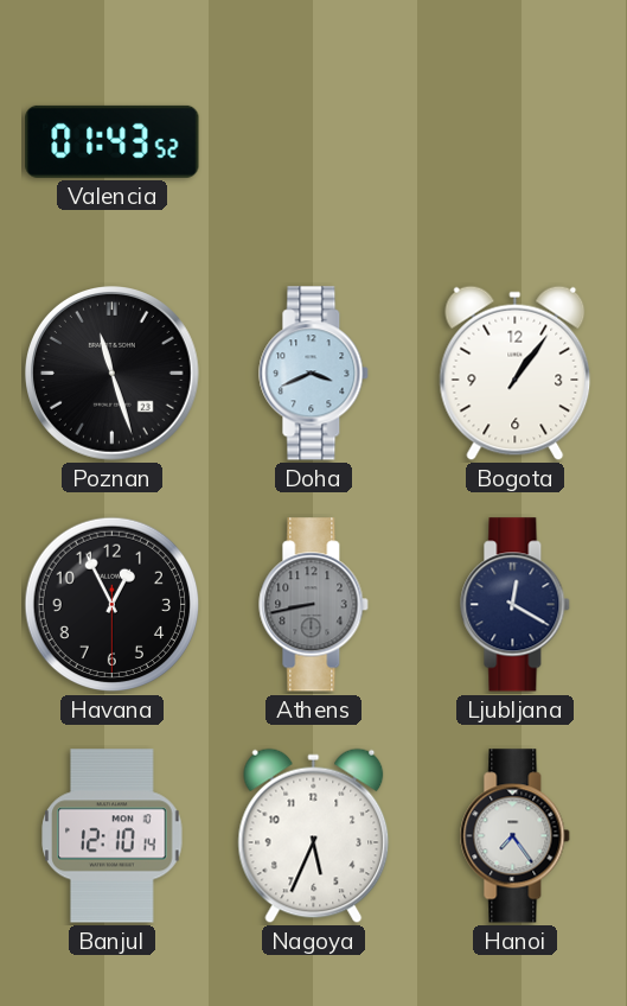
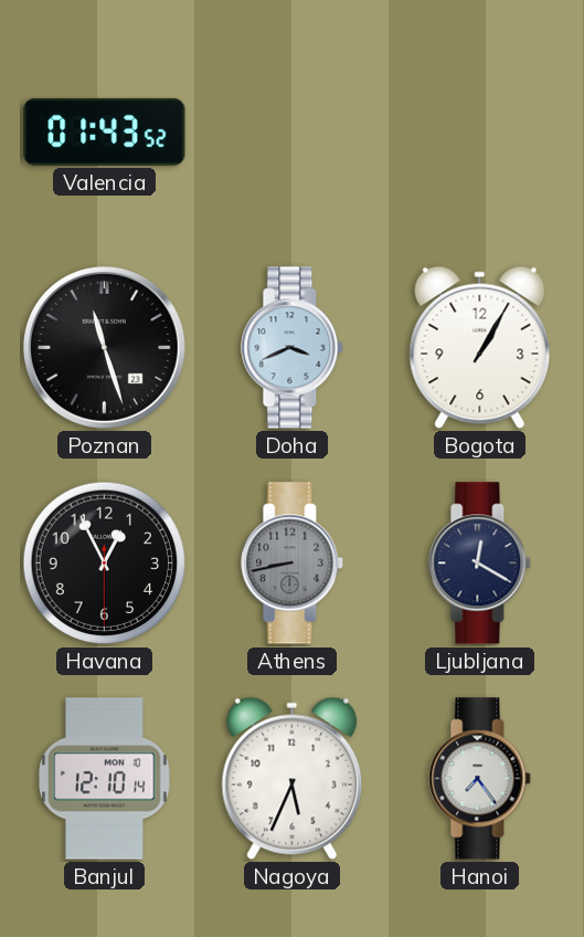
Bogota: 1:06 -> 1:05
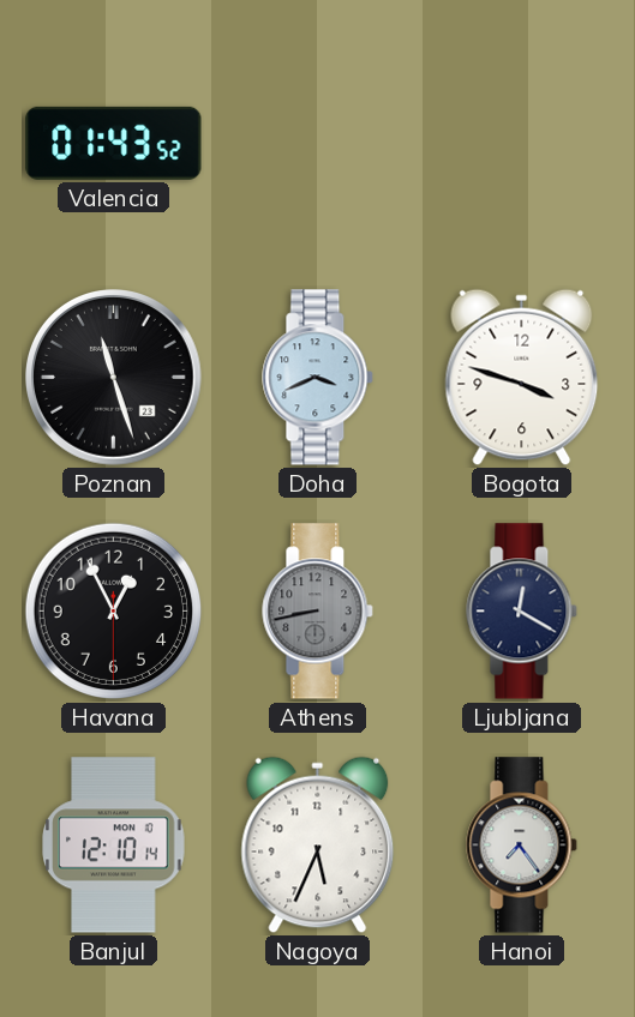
Bogota: 1:05 -> 3:48
